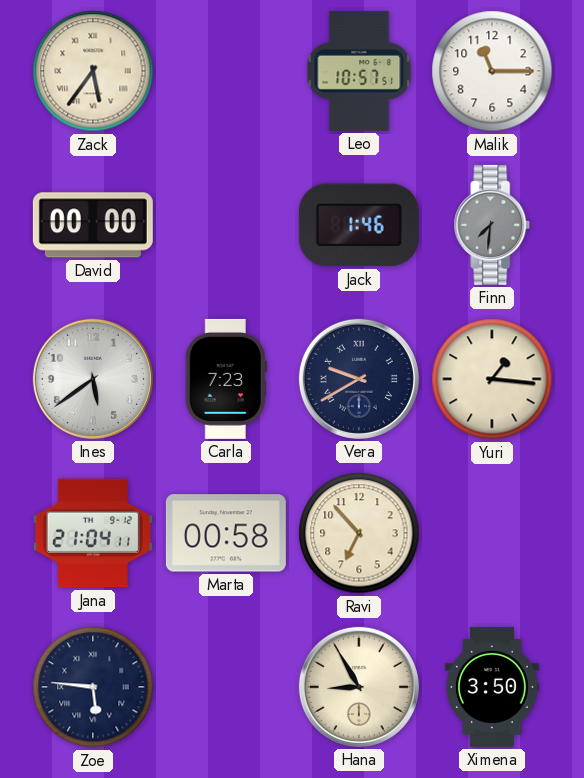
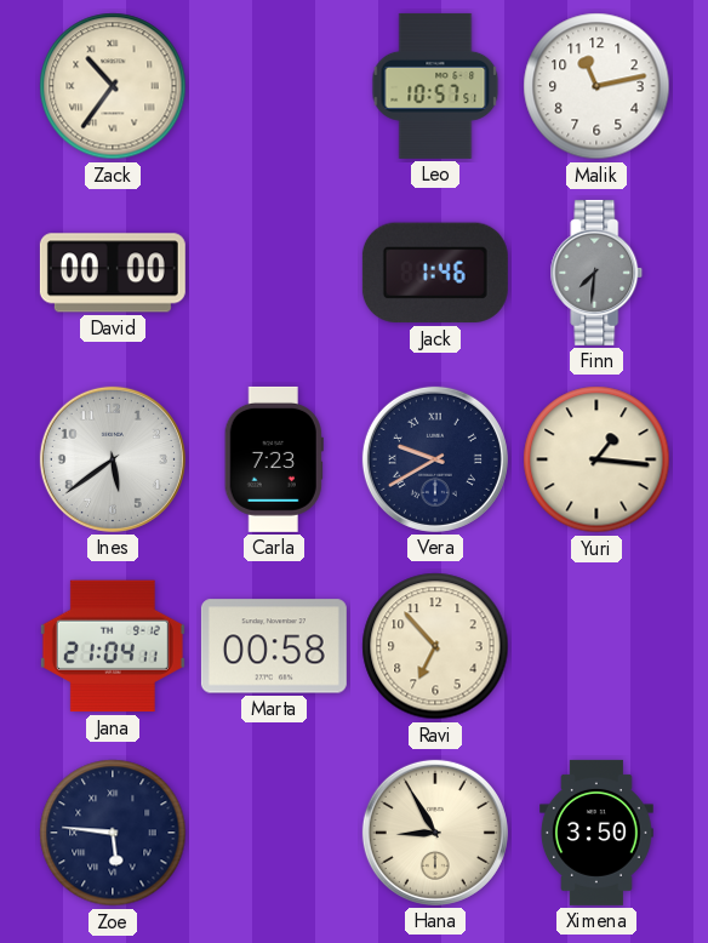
Zack: 5:36 -> 10:36
Malik: 11:15 -> 11:13
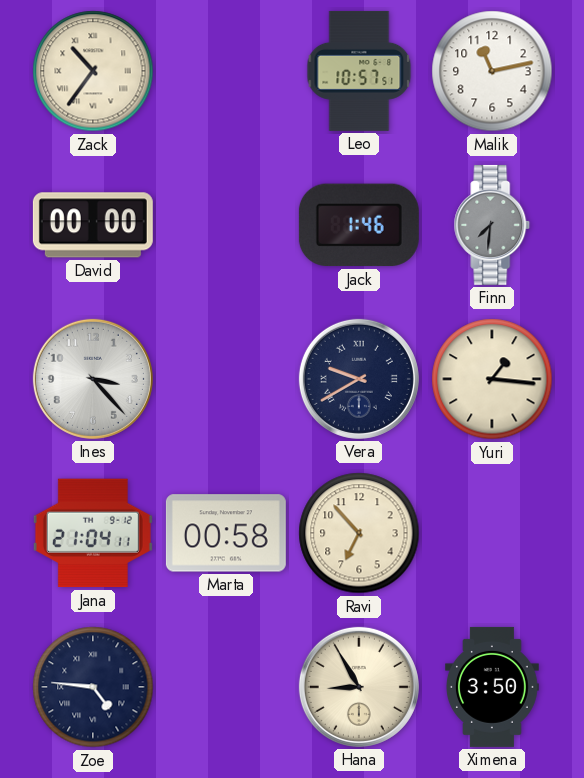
Ines: 5:39 -> 3:23
Carla: 7:23 -> none
Zoe: 5:46 -> 4:46
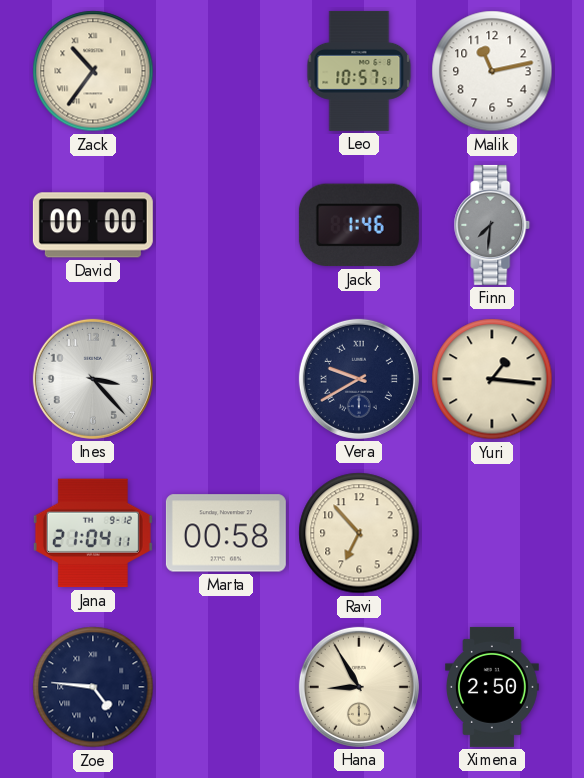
Ximena: 3:50 -> 2:50
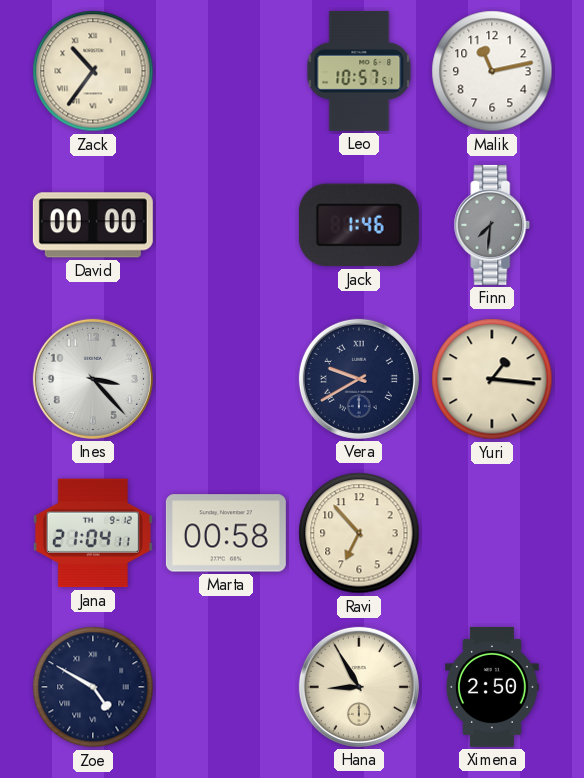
Zoe: 4:46 -> 4:50
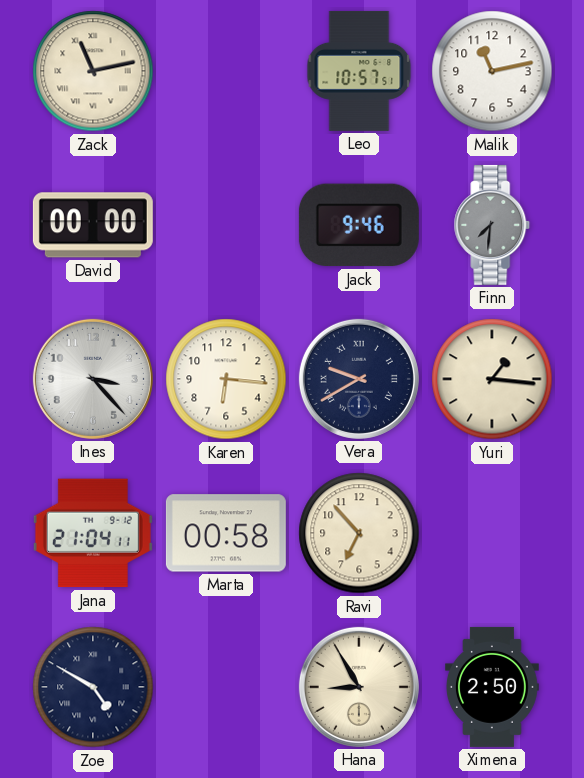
Zack: 10:36 -> 11:13
Jack: 1:46 -> 9:46
Karen: none -> 6:16
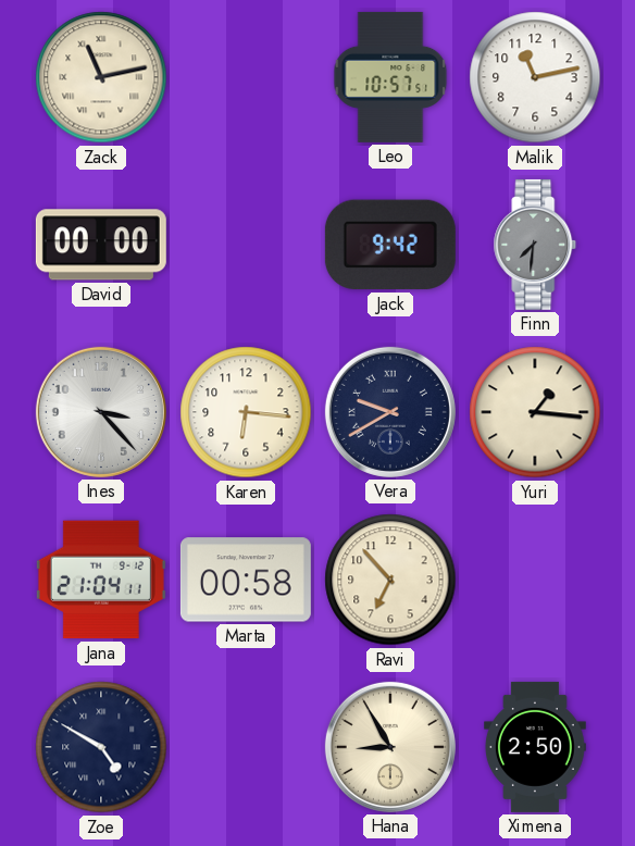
Jack: 9:46 -> 9:42
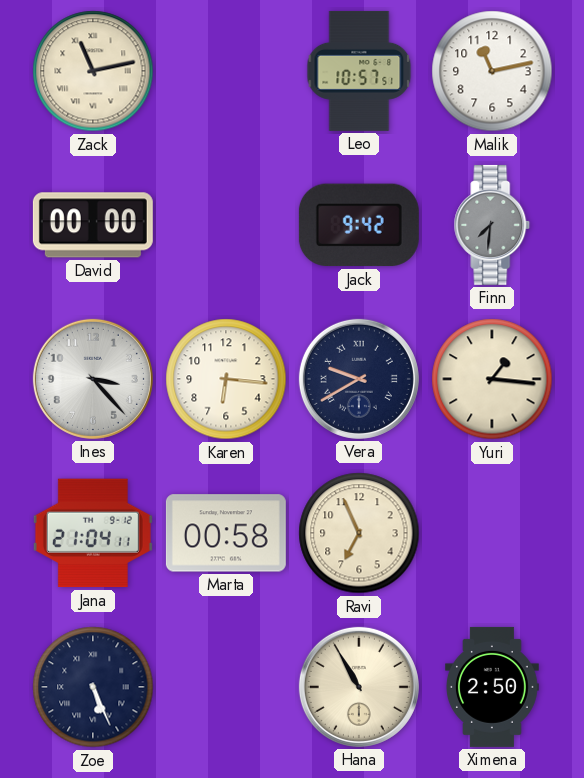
Ravi: 6:53 -> 6:56
Zoe: 4:50 -> 5:26
Hana: 8:55 -> 10:55
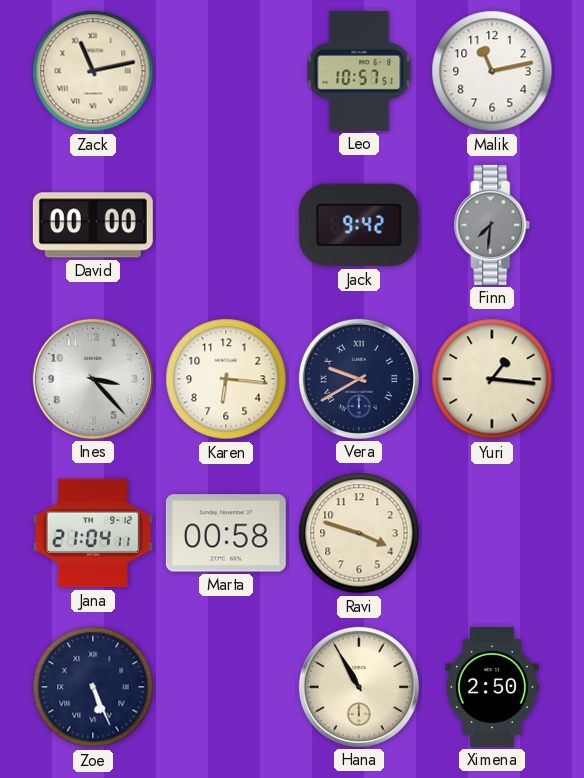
Ravi: 6:56 -> 3:48
